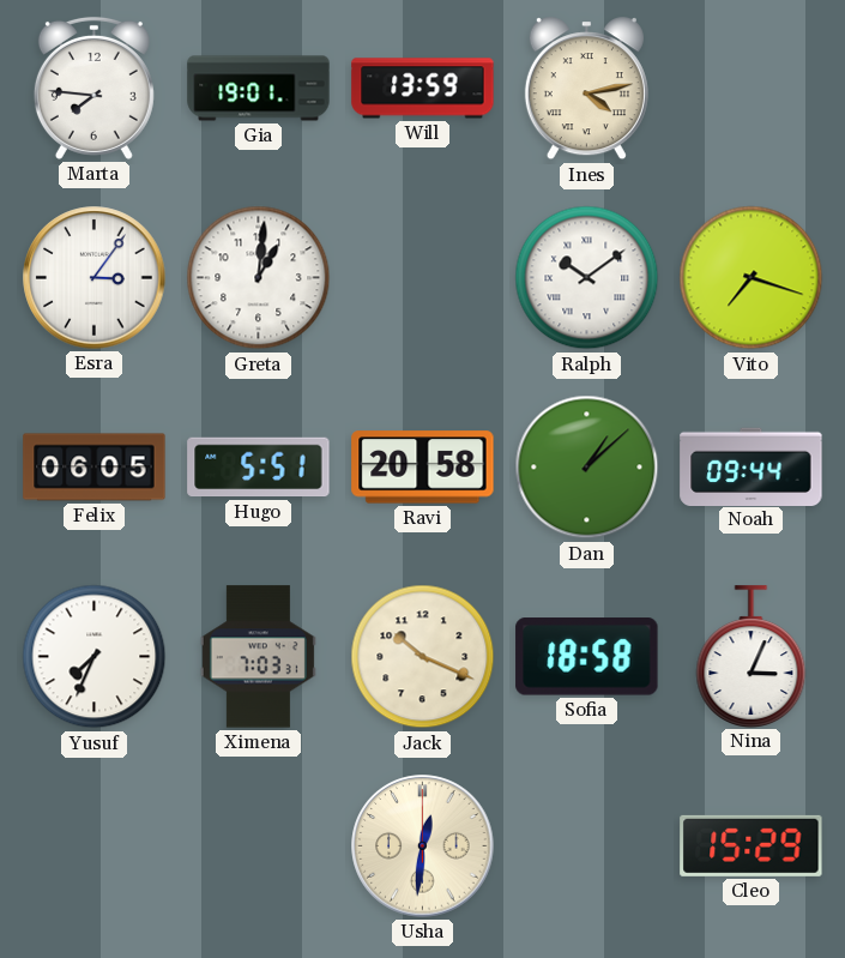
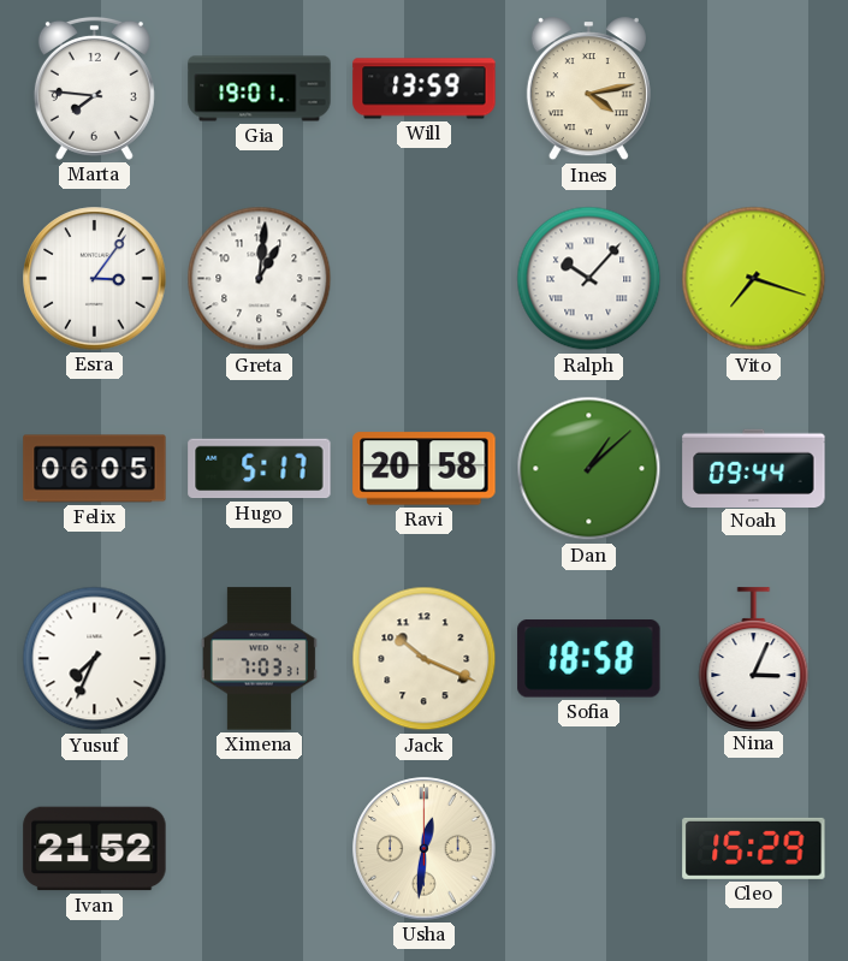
Ralph: 10:09 -> 10:07
Hugo: 5:51 -> 5:17
Ivan: none -> 21:52
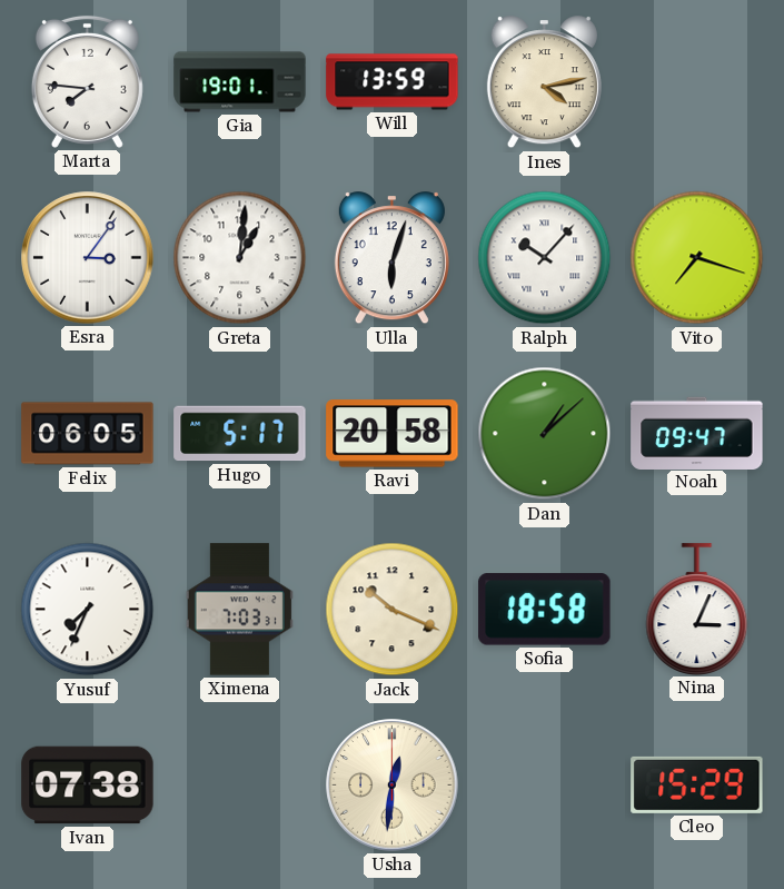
Ulla: none -> 6:03
Noah: 09:44 -> 09:47
Ivan: 21:52 -> 07:38
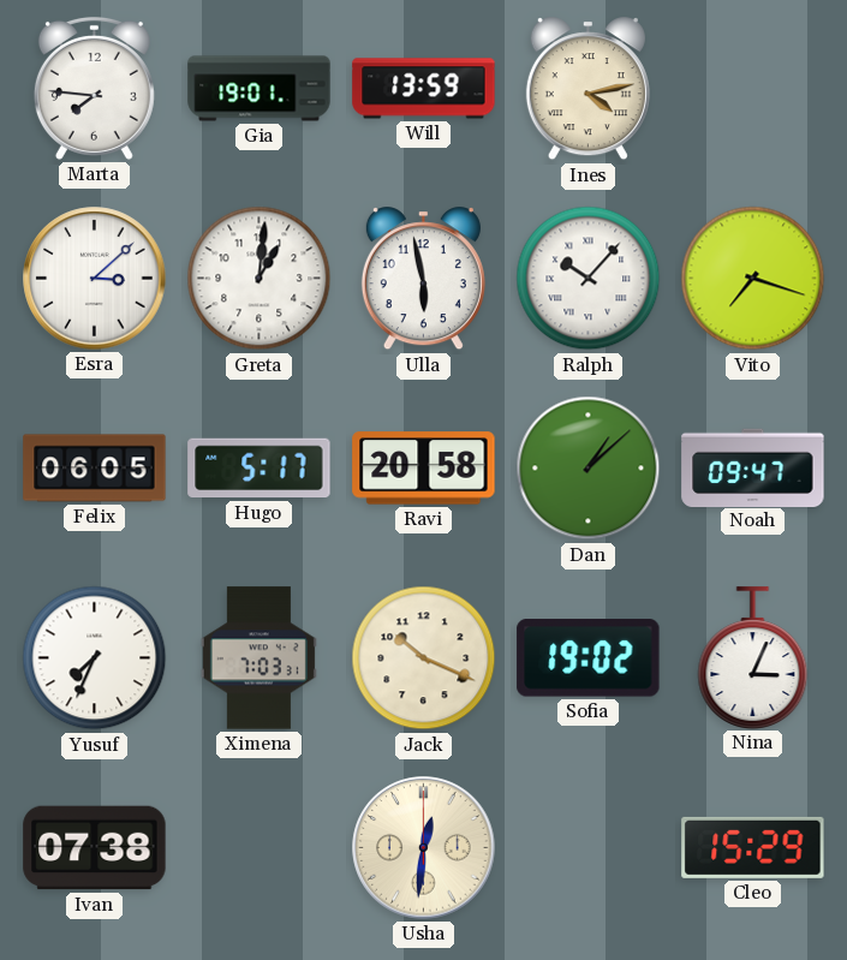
Esra: 3:06 -> 3:08
Ulla: 6:03 -> 5:58
Sofia: 18:58 -> 19:02
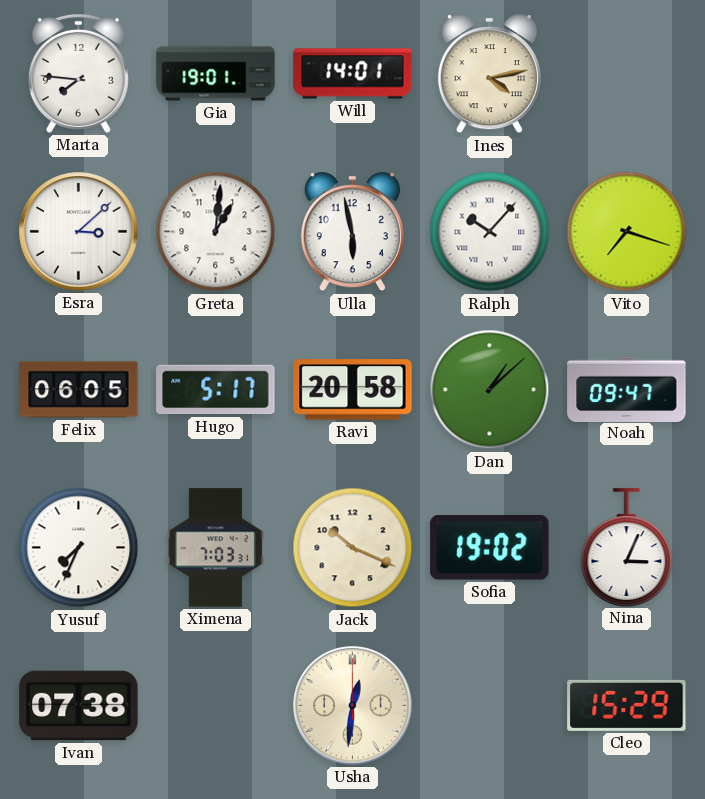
Will: 13:59 -> 14:01
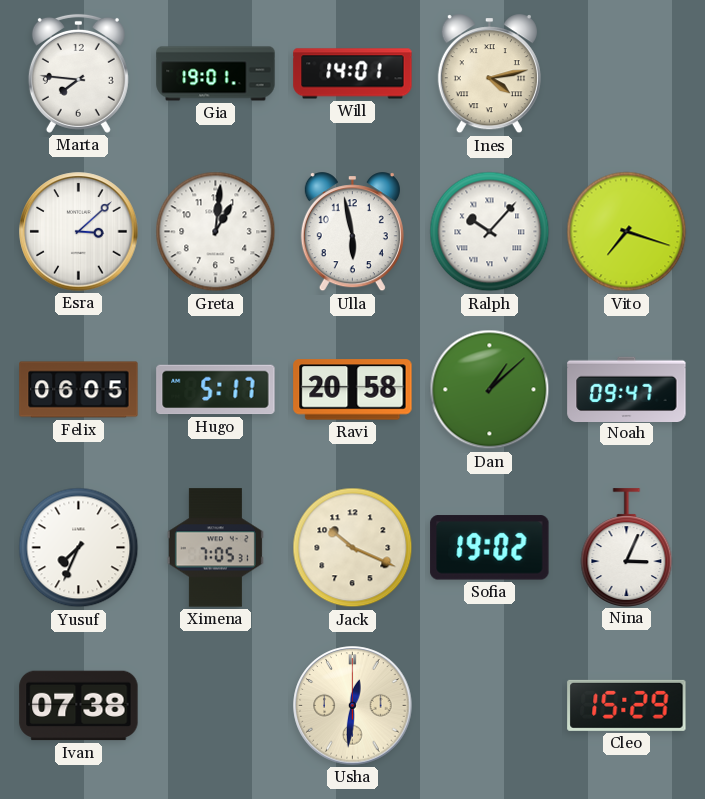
Ximena: 7:03 -> 7:05
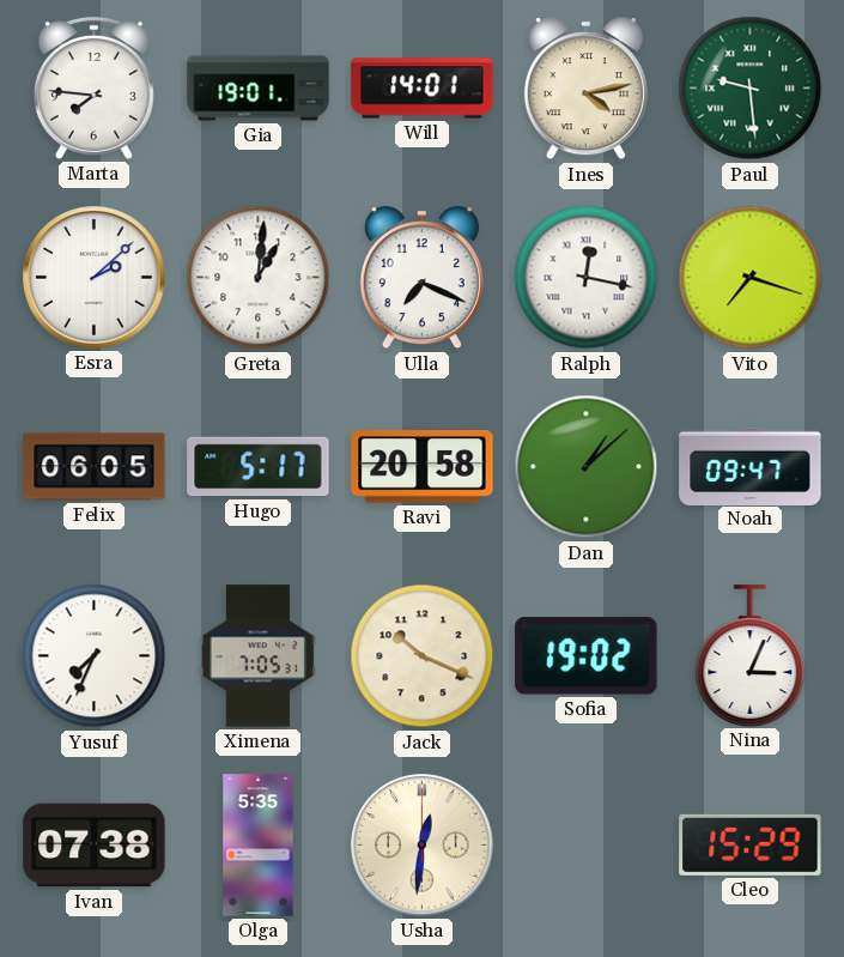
Paul: none -> 9:29
Esra: 3:08 -> 2:08
Ulla: 5:58 -> 7:19
Ralph: 10:07 -> 12:17
Olga: none -> 5:35
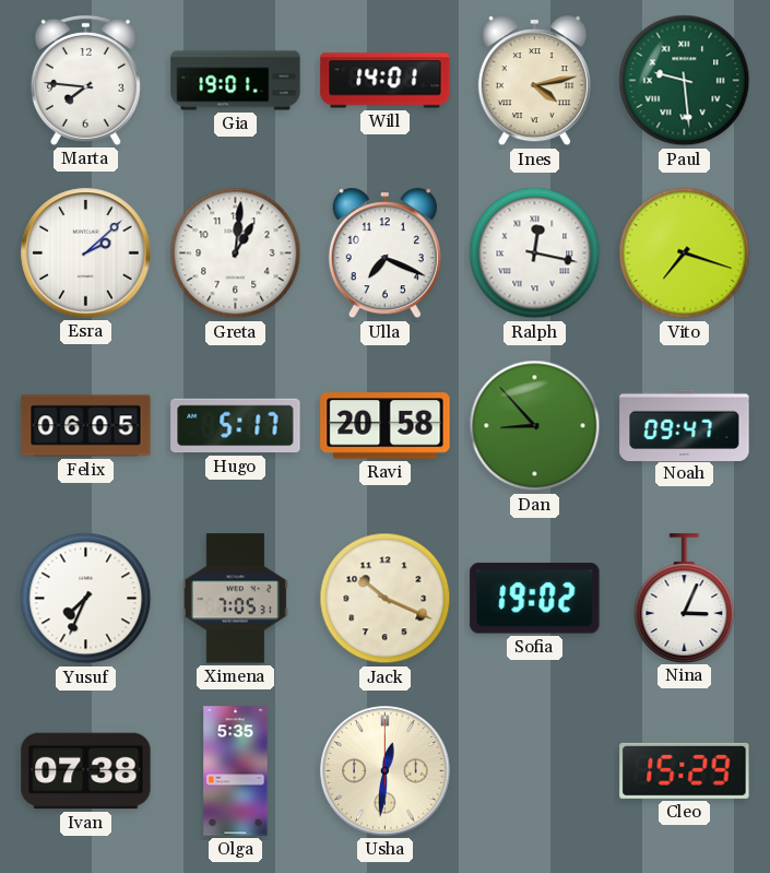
Dan: 1:08 -> 8:53
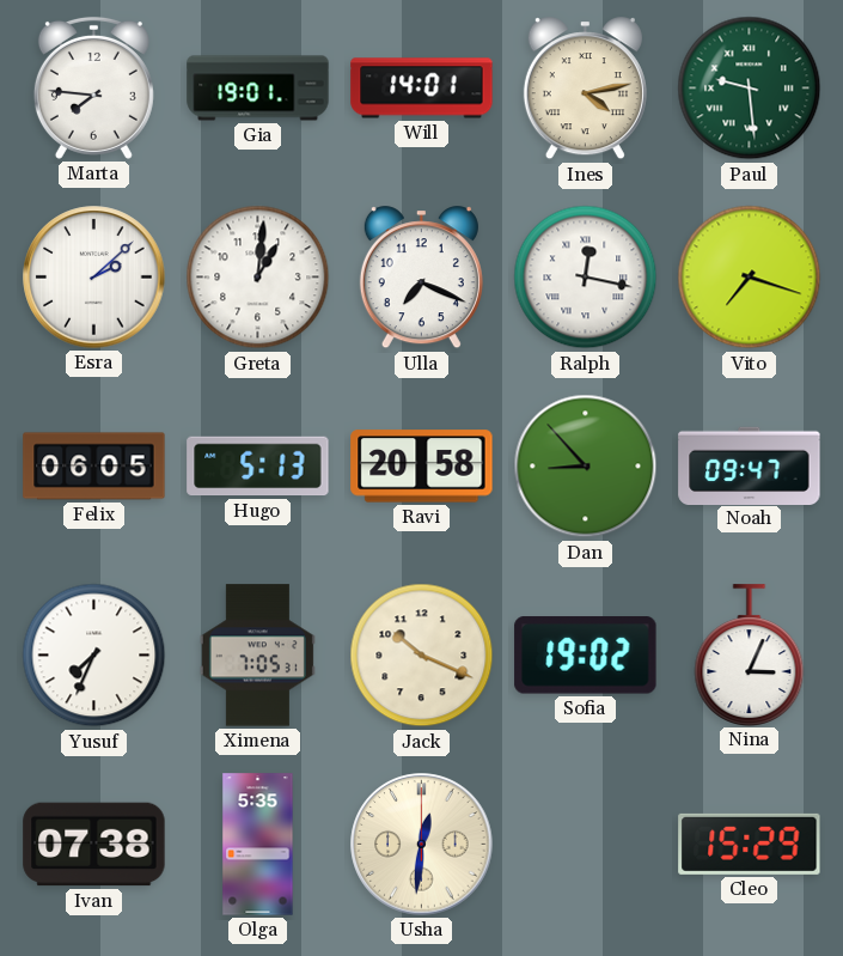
Hugo: 5:17 -> 5:13
